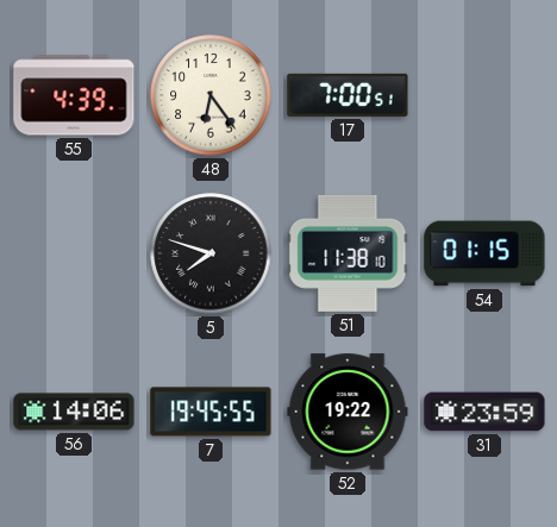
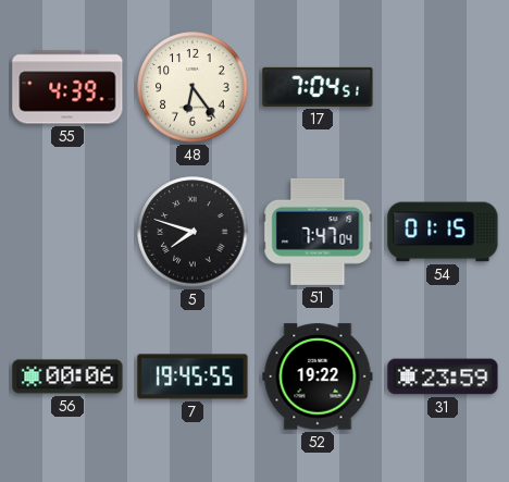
17: 7:00 -> 7:04
51: 11:38 -> 7:47
56: 14:06 -> 00:06
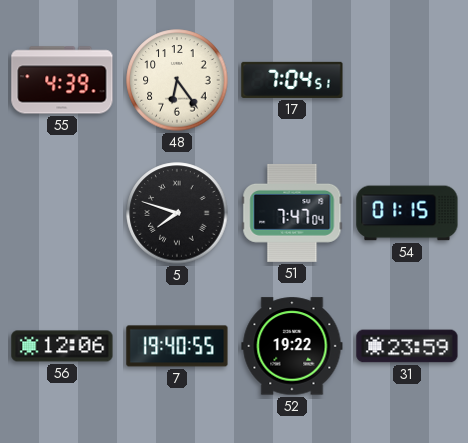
56: 00:06 -> 12:06
7: 19:45 -> 19:40
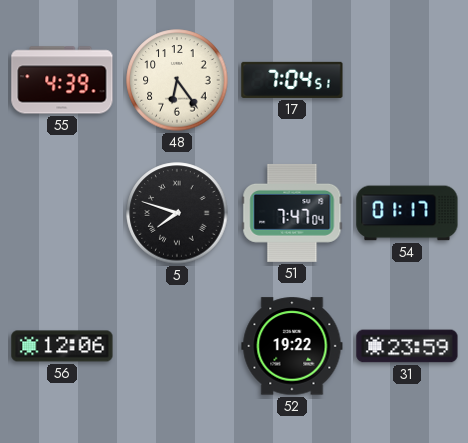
54: 01:15 -> 01:17
7: 19:40 -> none
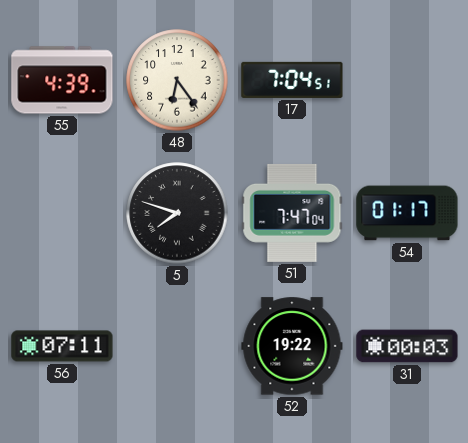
56: 12:06 -> 07:11
31: 23:59 -> 00:03
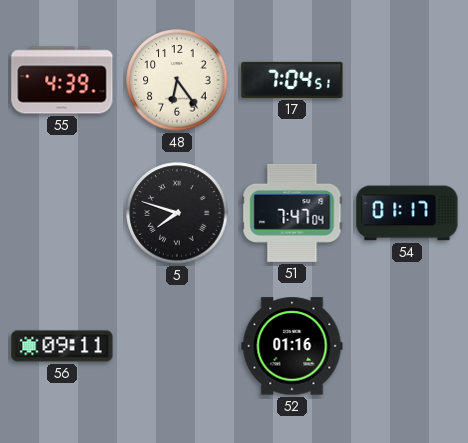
56: 07:11 -> 09:11
52: 19:22 -> 01:16
31: 00:03 -> none
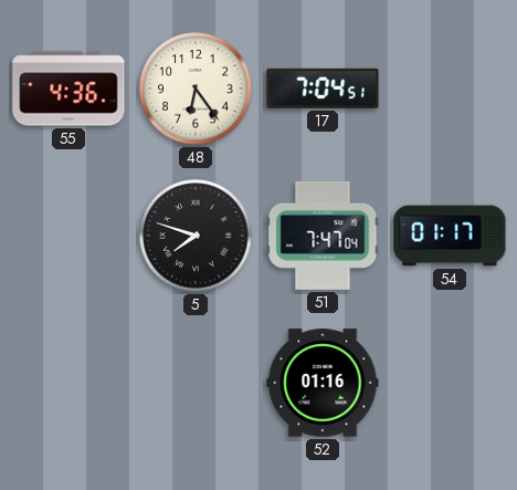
55: 4:39 -> 4:36
56: 09:11 -> none
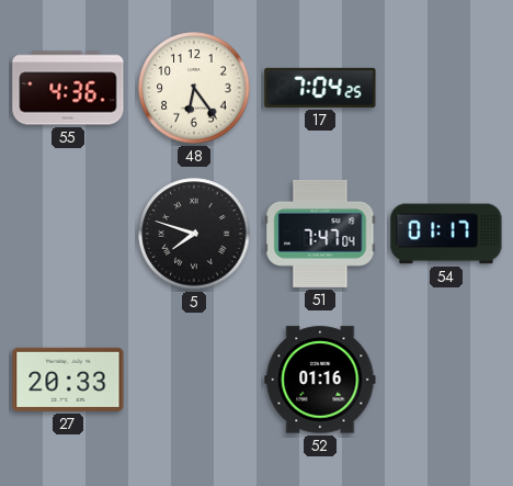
17: 7:04:51 -> 7:04:25
27: none -> 20:33
